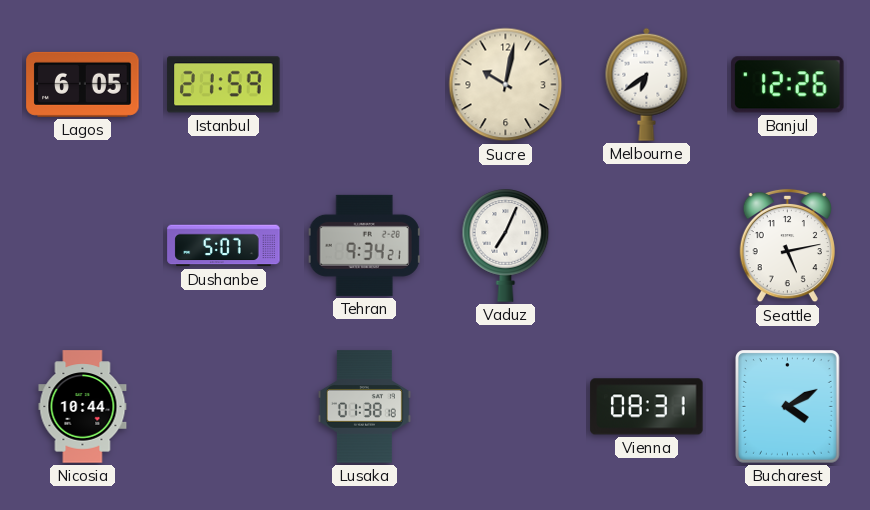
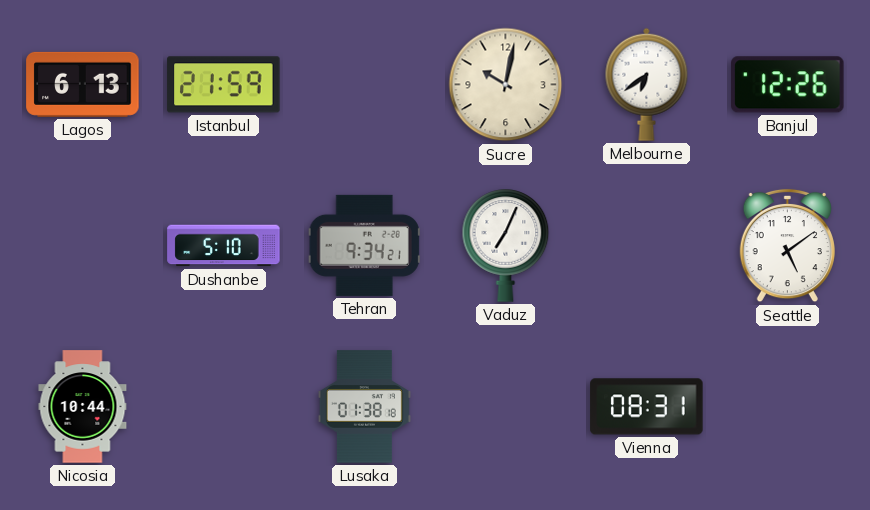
Lagos: 6:05 -> 6:13
Dushanbe: 5:07 -> 5:10
Seattle: 5:13 -> 5:09
Bucharest: 4:10 -> none
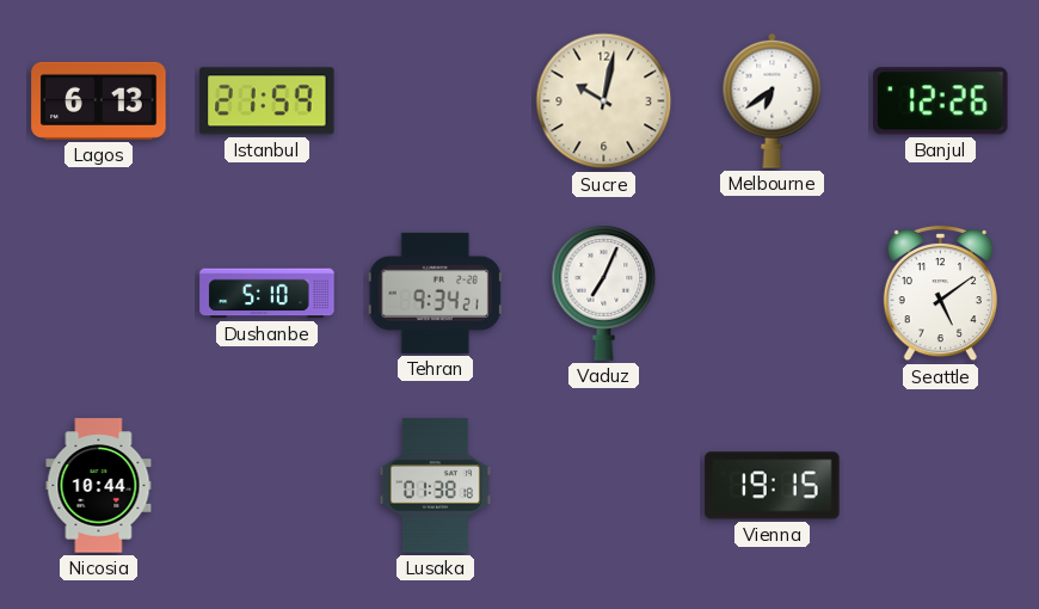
Vienna: 08:31 -> 19:15
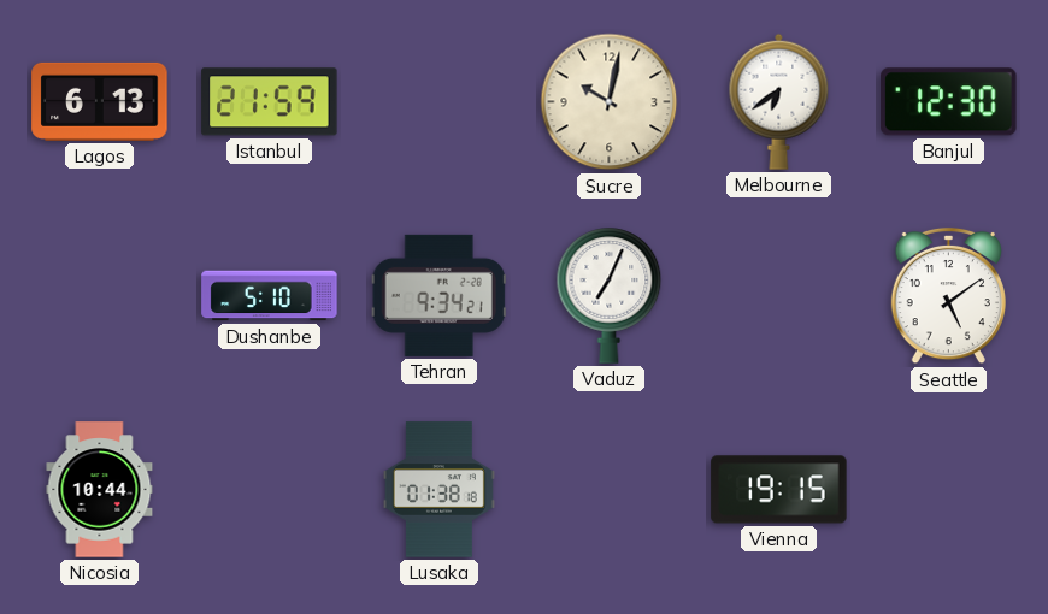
Banjul: 12:26 -> 12:30
